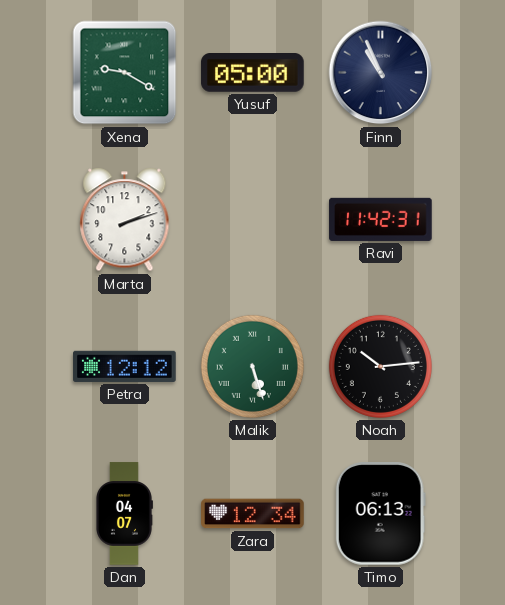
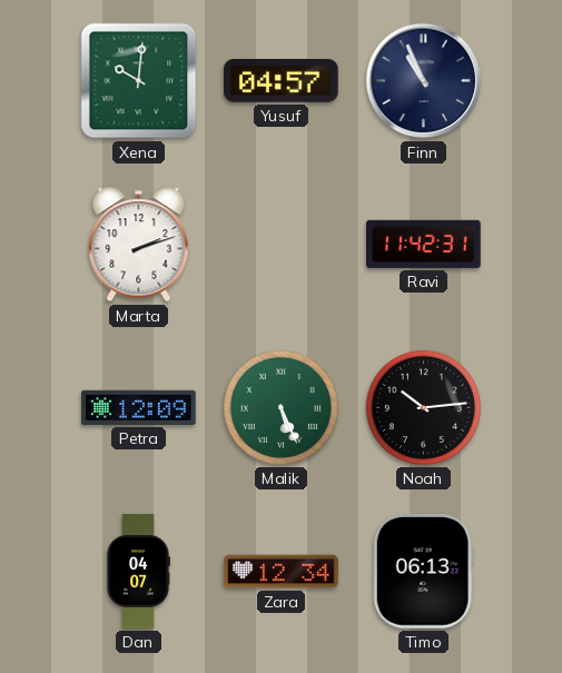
Xena: 9:20 -> 10:01
Yusuf: 05:00 -> 04:57
Petra: 12:12 -> 12:09
Malik: 5:27 -> 5:26
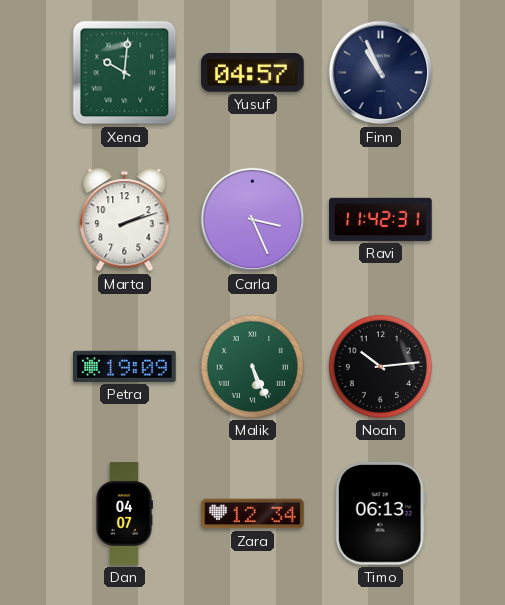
Carla: none -> 3:26
Petra: 12:09 -> 19:09
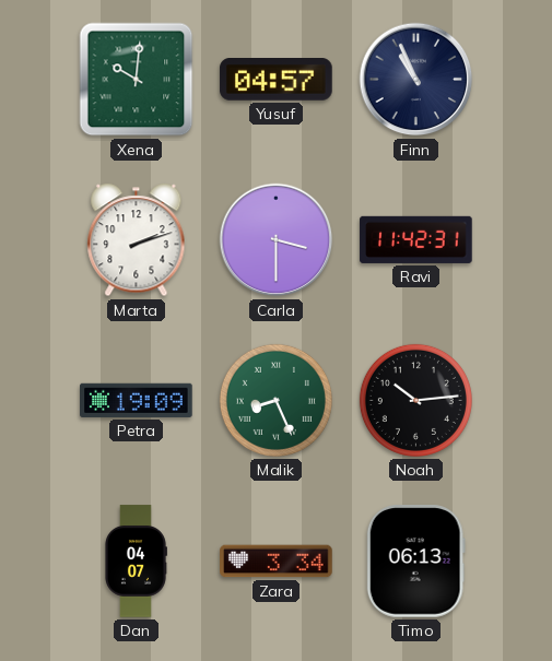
Carla: 3:26 -> 3:30
Malik: 5:26 -> 8:26
Zara: 12:34 -> 3:34
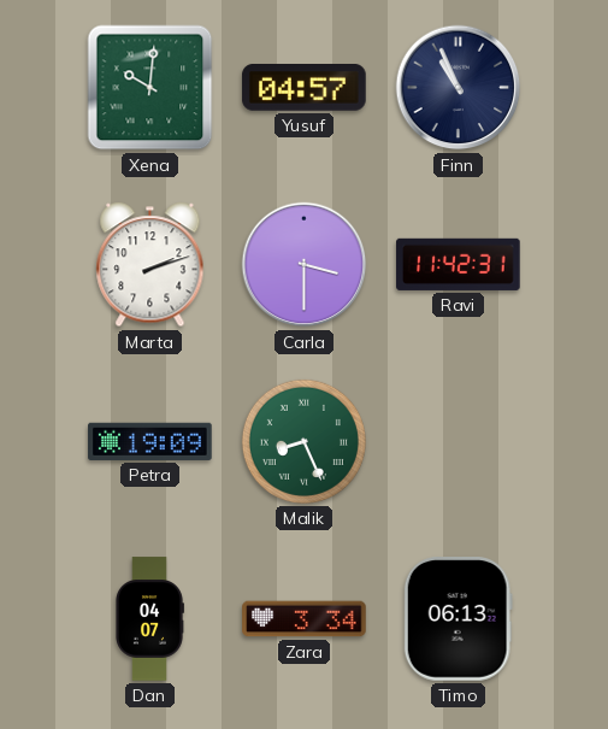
Noah: 10:14 -> none
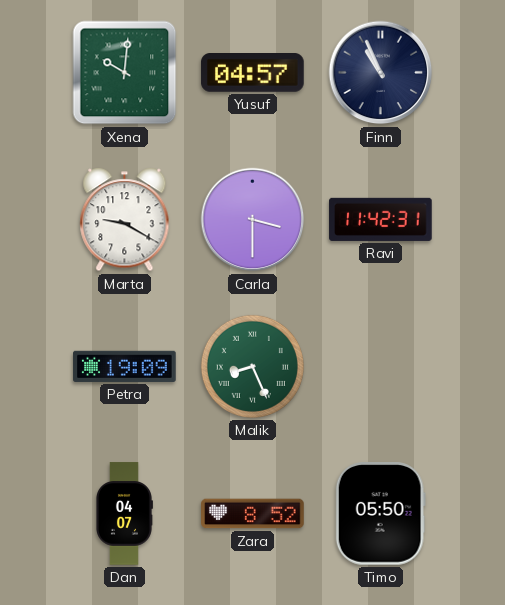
Marta: 2:12 -> 9:20
Zara: 3:34 -> 8:52
Timo: 06:13 -> 05:50
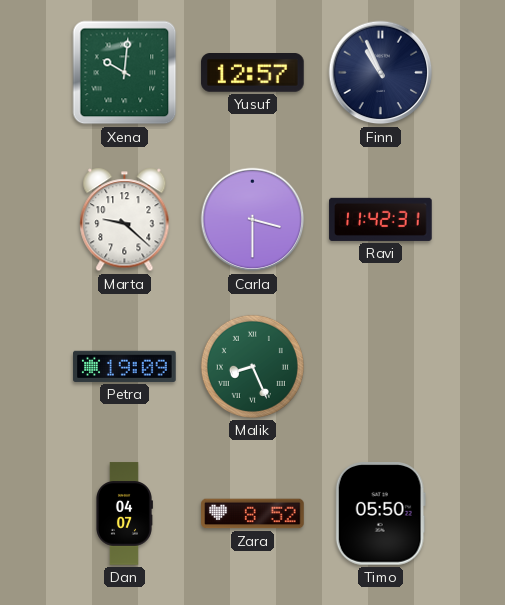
Yusuf: 04:57 -> 12:57
Marta: 9:20 -> 9:22
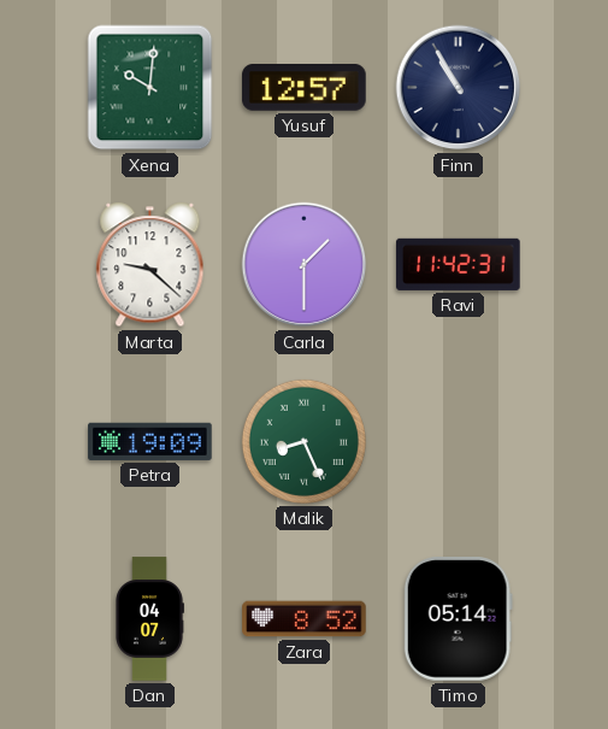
Finn: 10:56 -> 10:55
Carla: 3:30 -> 1:30
Timo: 05:50 -> 05:14
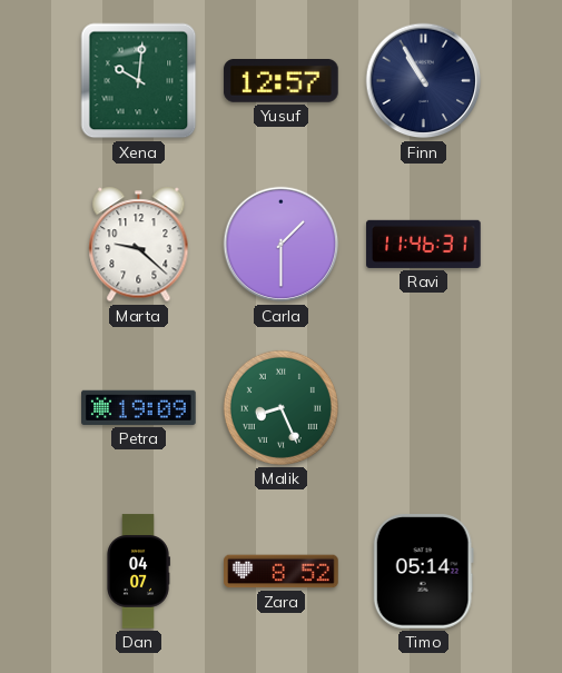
Ravi: 11:42 -> 11:46
